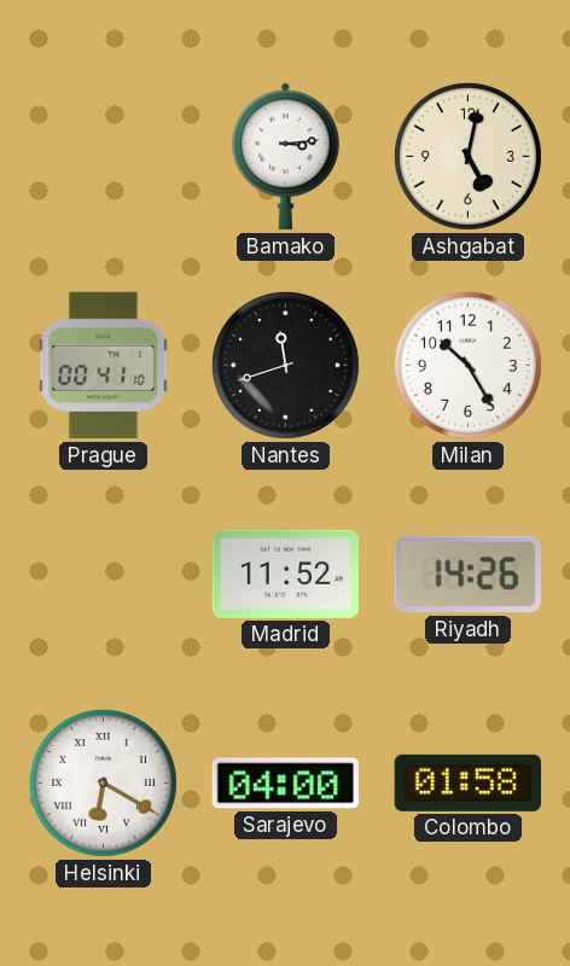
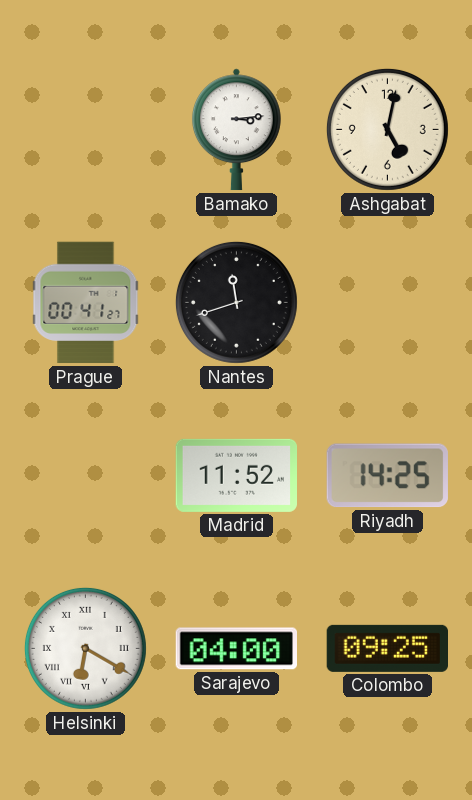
Prague: 00:41:10 -> 00:41:27
Milan: 10:25 -> none
Riyadh: 14:26 -> 14:25
Colombo: 01:58 -> 09:25
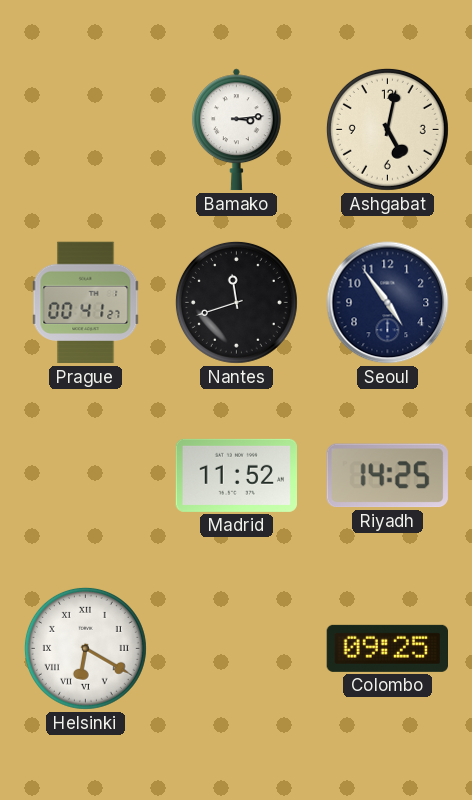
Seoul: none -> 4:54
Sarajevo: 04:00 -> none
